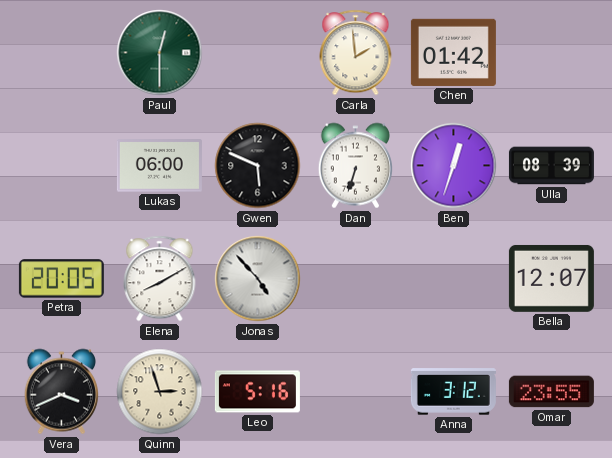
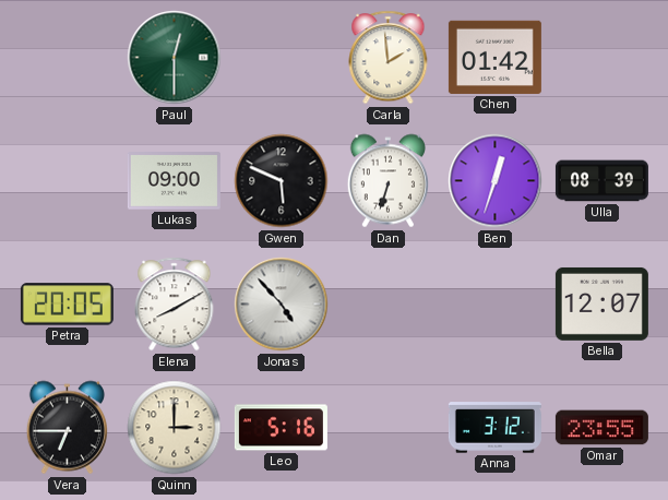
Lukas: 06:00 -> 09:00
Vera: 3:41 -> 6:45
Quinn: 2:57 -> 3:00
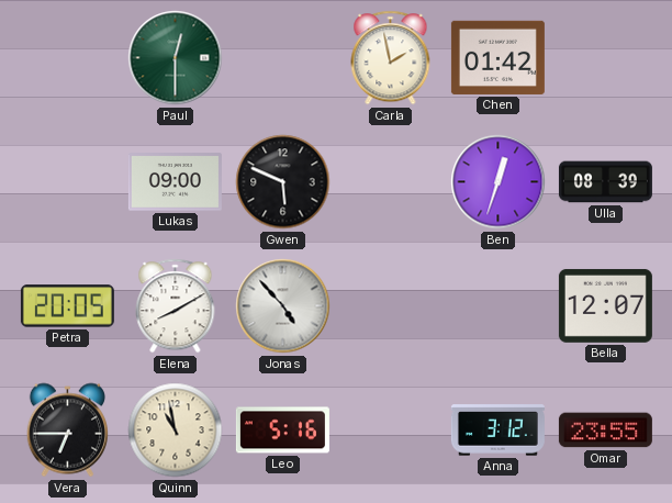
Carla: 1:59 -> 1:58
Dan: 6:33 -> none
Quinn: 3:00 -> 10:58
